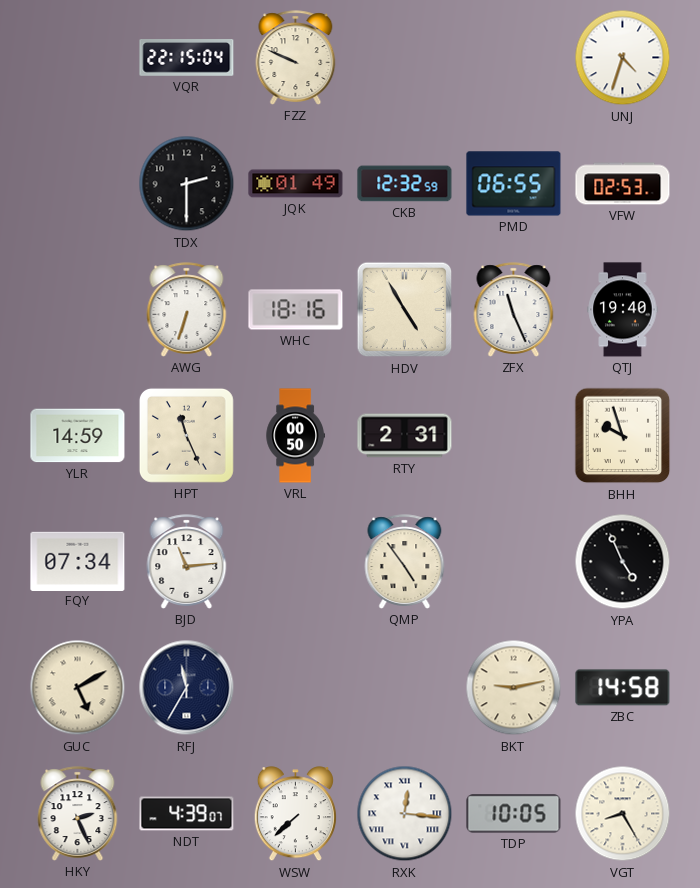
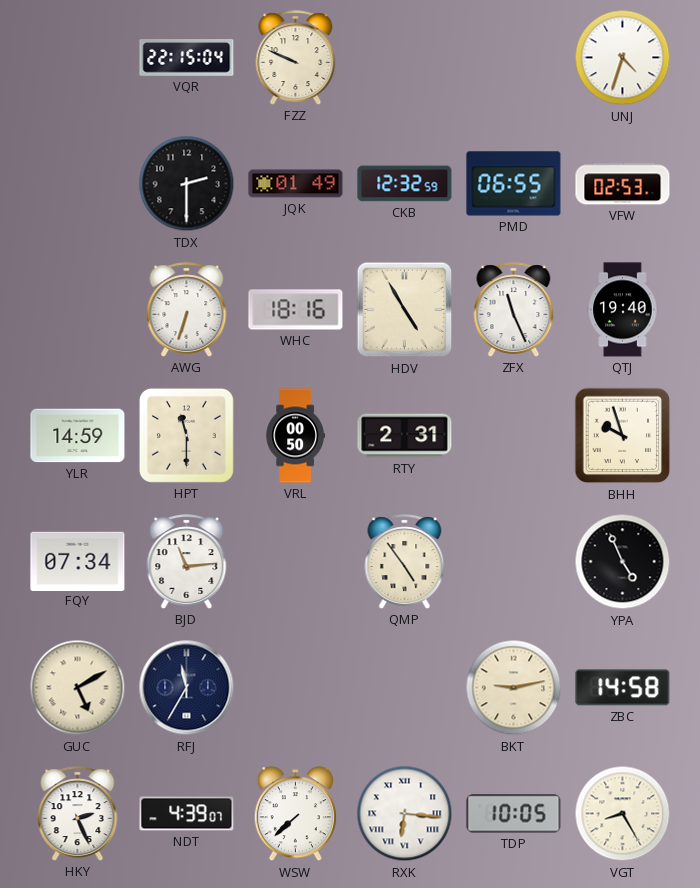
HPT: 11:26 -> 11:30
RXK: 12:16 -> 6:16
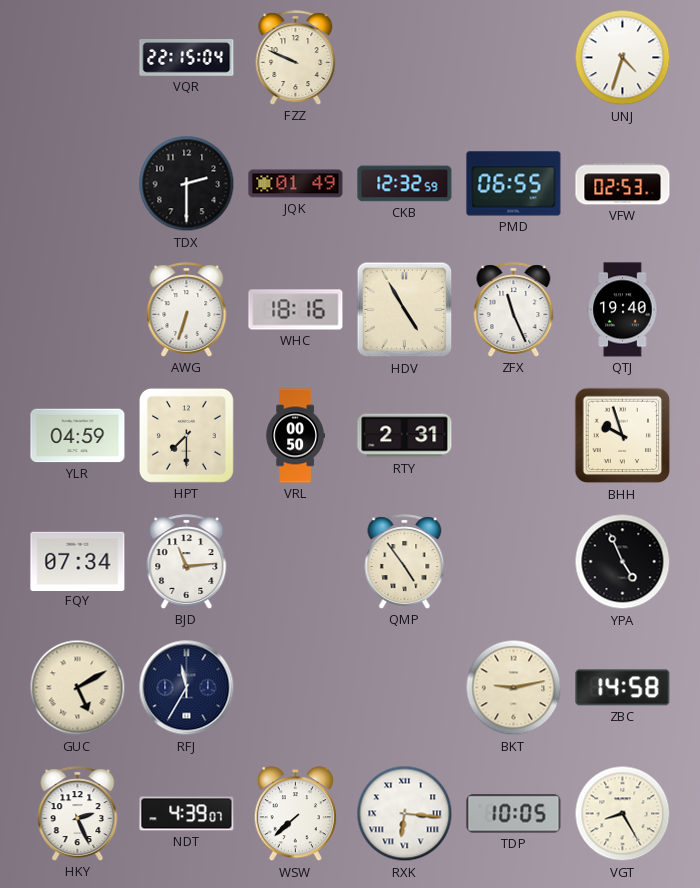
YLR: 14:59 -> 04:59
HPT: 11:30 -> 7:30
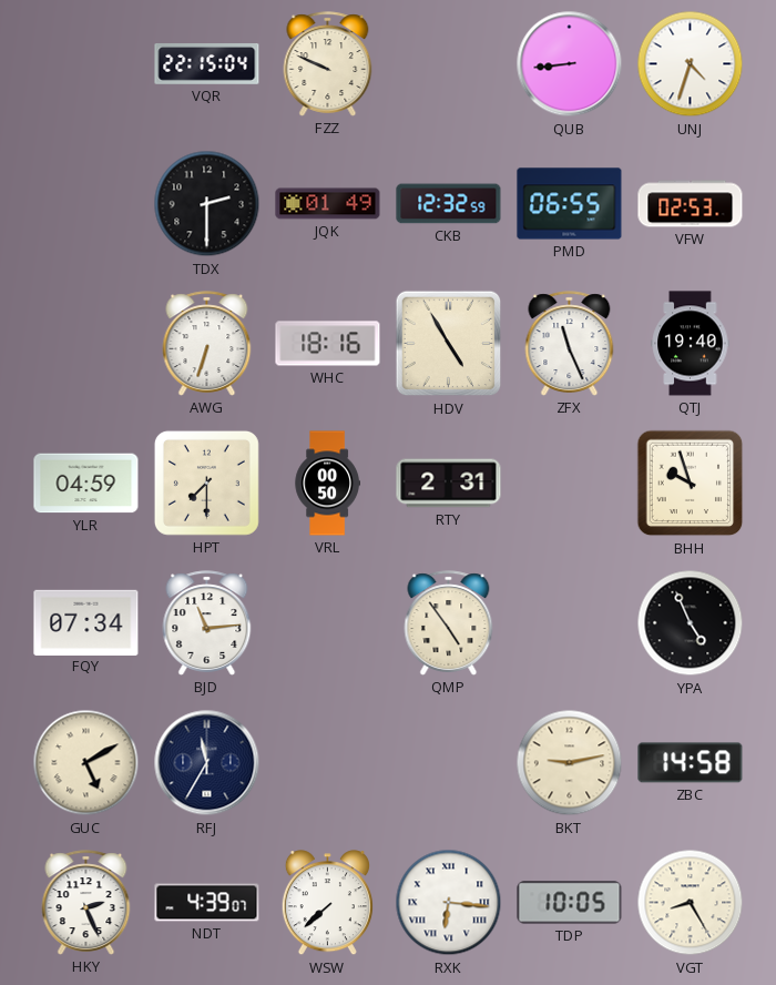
QUB: none -> 8:44
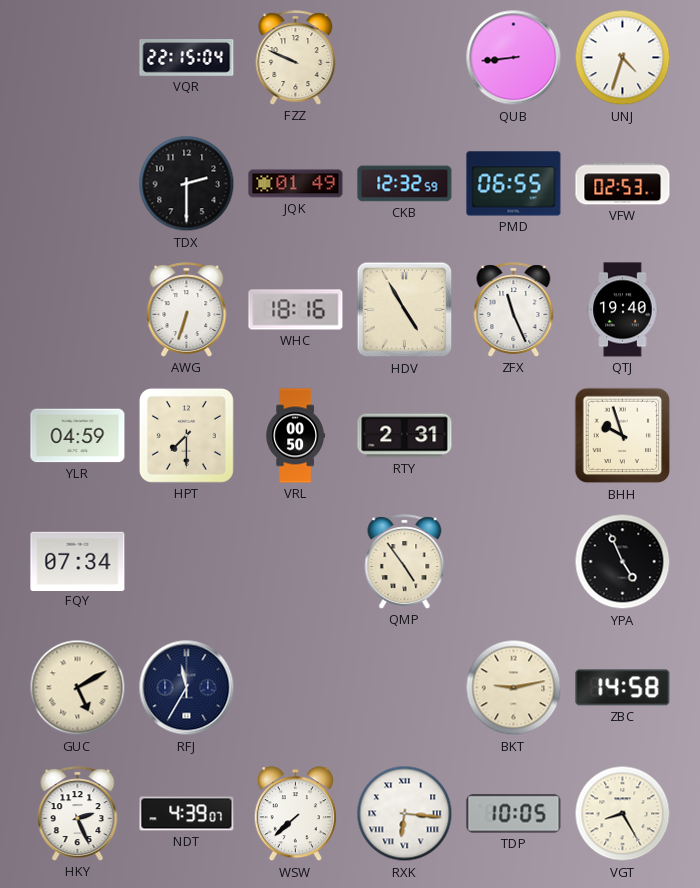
BJD: 11:14 -> none
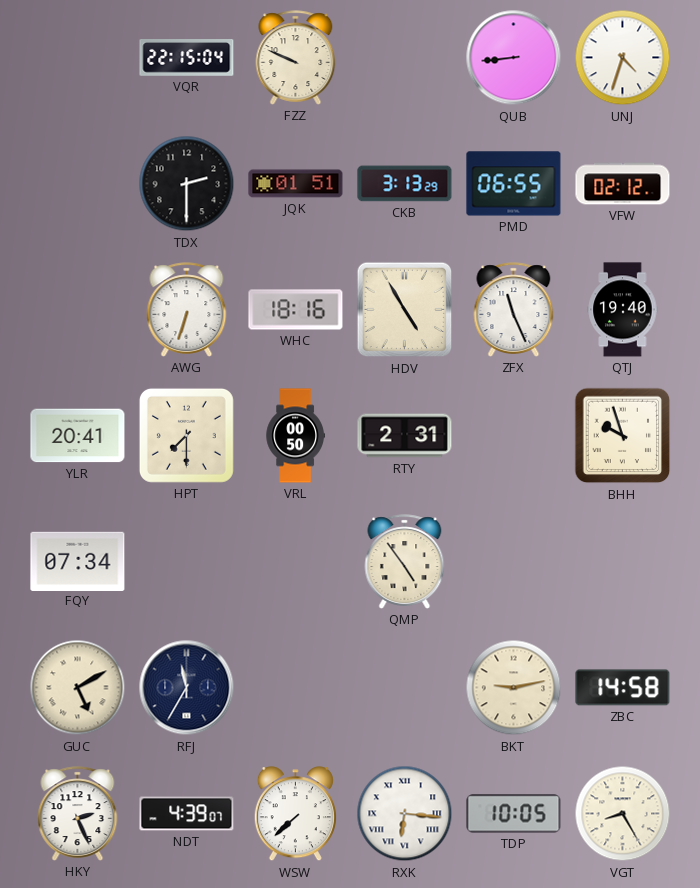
JQK: 01:49 -> 01:51
CKB: 12:32 -> 3:13
VFW: 02:53 -> 02:12
YLR: 04:59 -> 20:41
YPA: 4:56 -> none
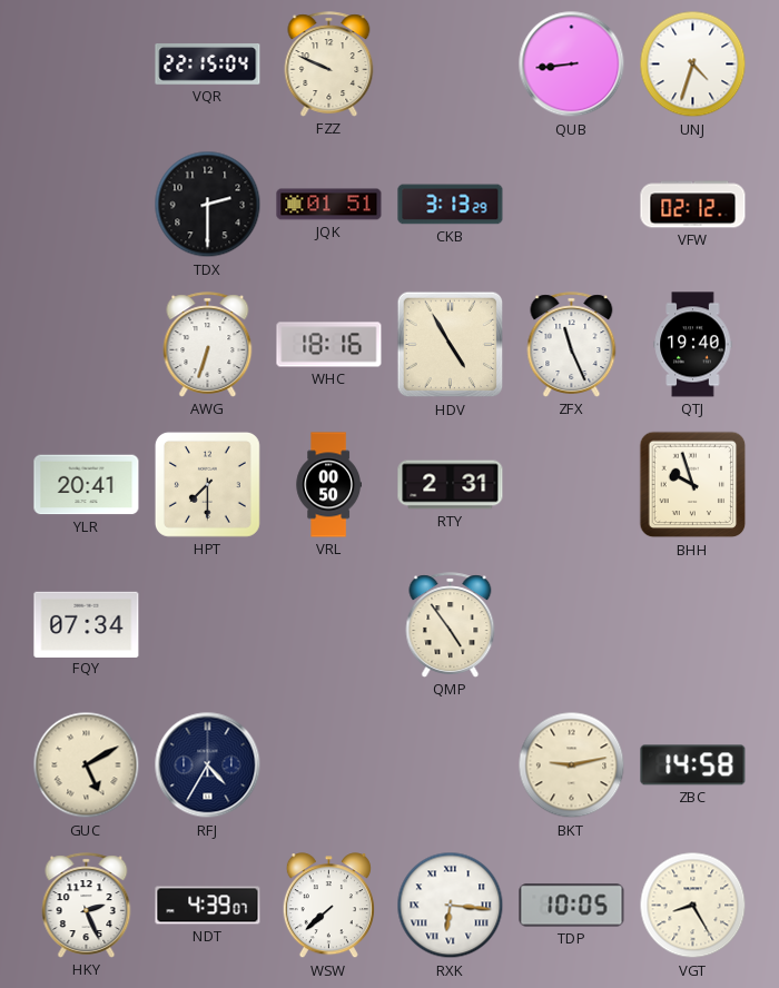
PMD: 06:55 -> none
RFJ: 11:35 -> 4:35
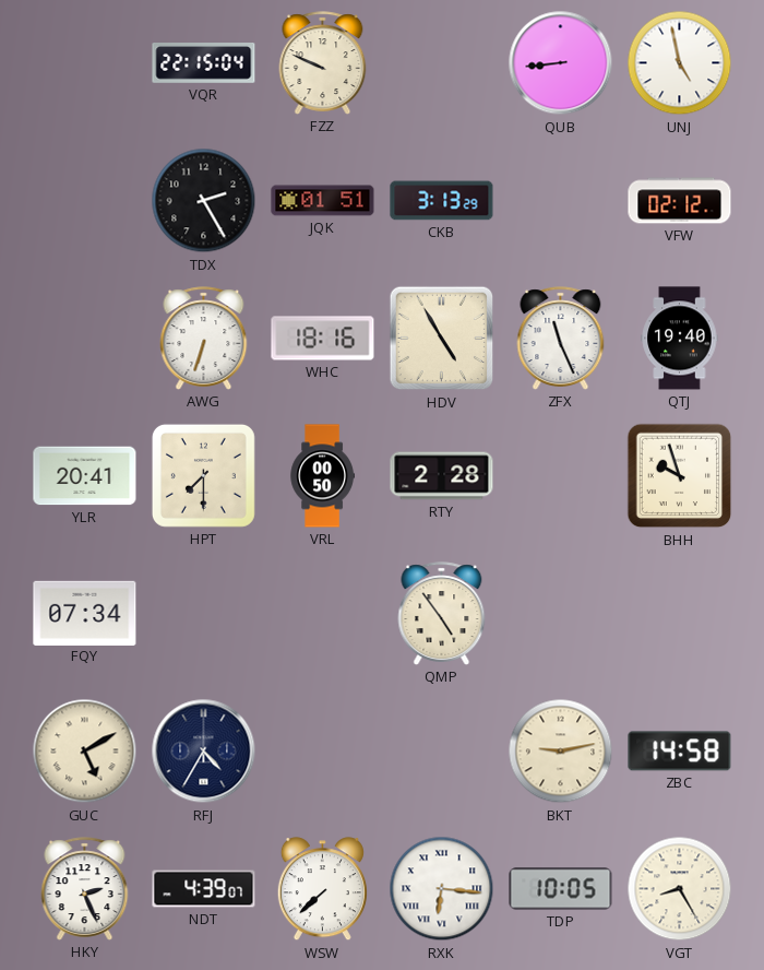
UNJ: 4:33 -> 4:58
TDX: 2:30 -> 2:25
RTY: 2:31 -> 2:28
